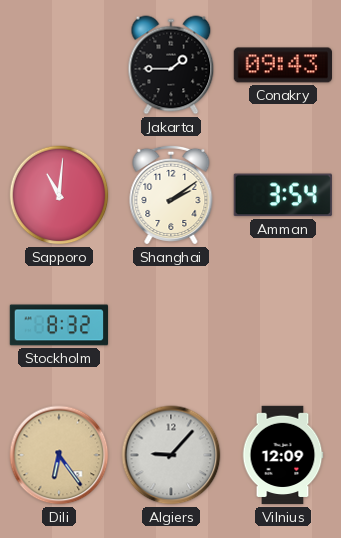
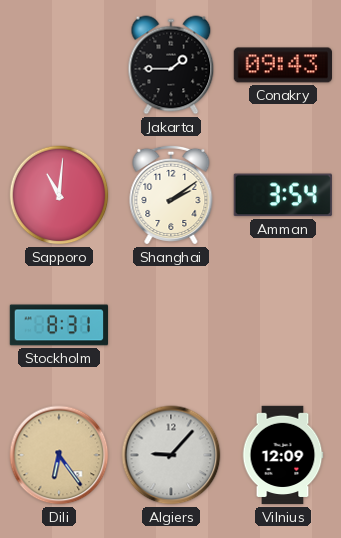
Stockholm: 8:32 -> 8:31
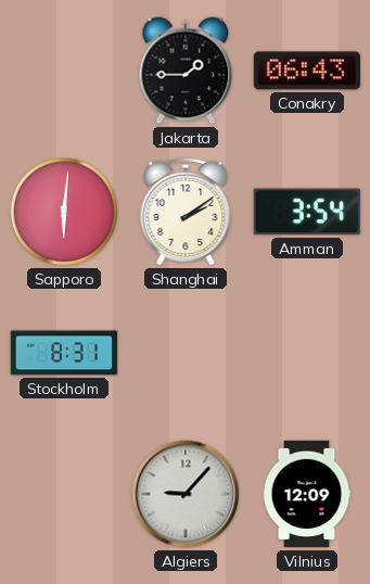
Conakry: 09:43 -> 06:43
Sapporo: 11:01 -> 6:01
Dili: 6:24 -> none
